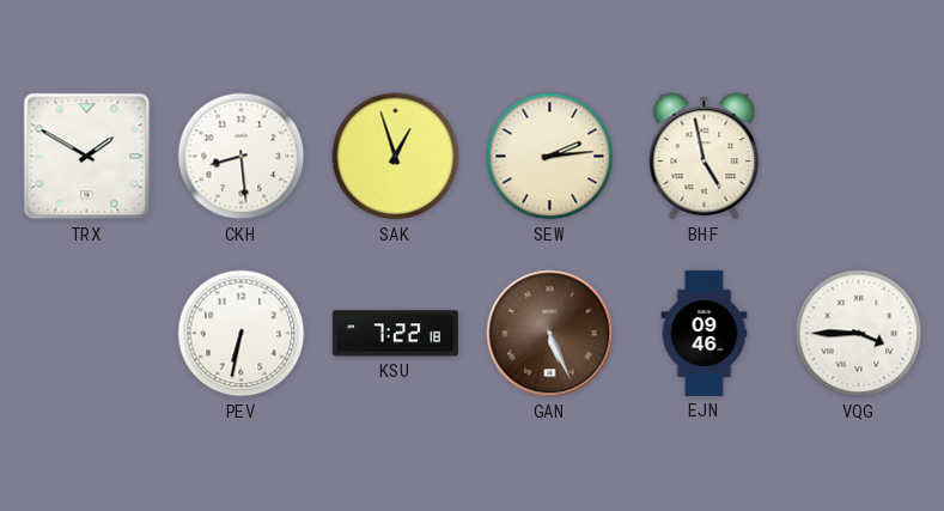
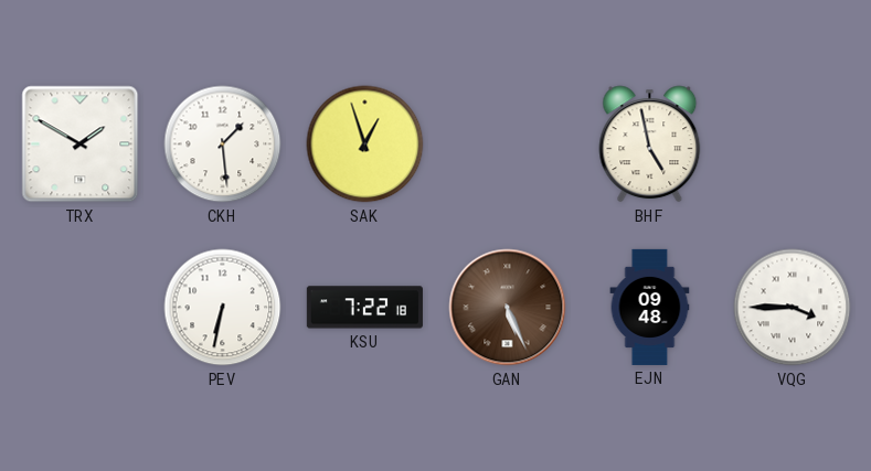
CKH: 8:29 -> 1:29
SEW: 2:14 -> none
EJN: 09:46 -> 09:48
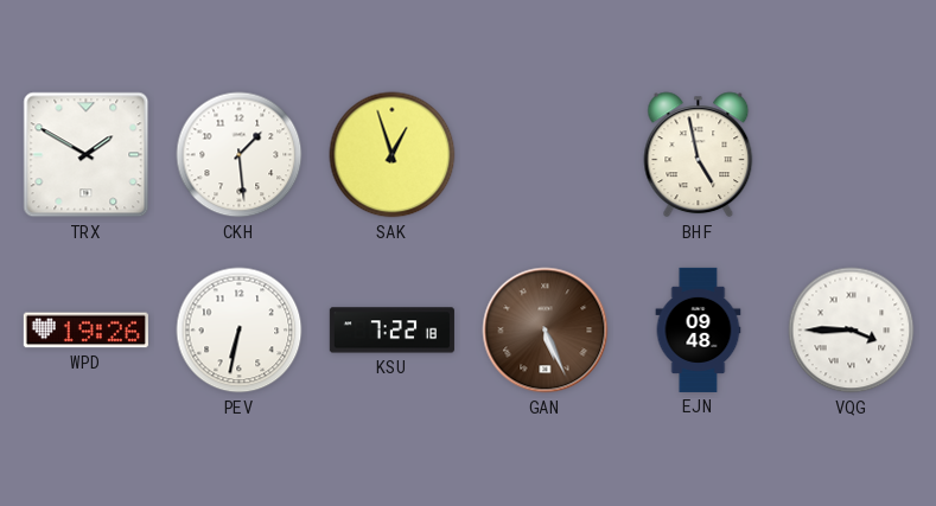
WPD: none -> 19:26
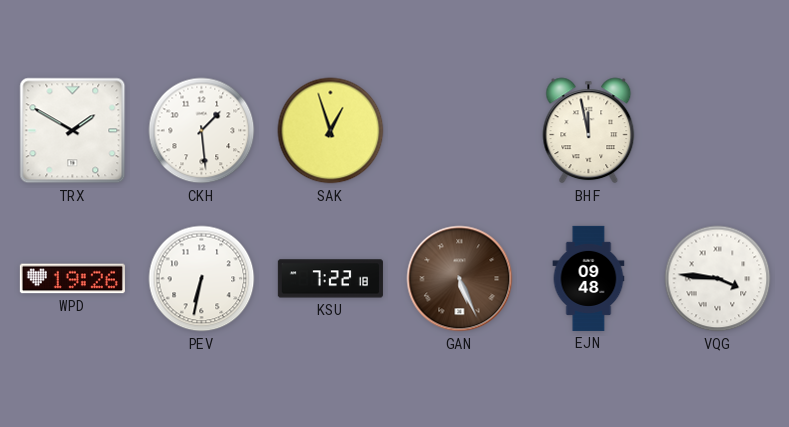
BHF: 4:58 -> 11:58
VQG: 3:45 -> 3:46
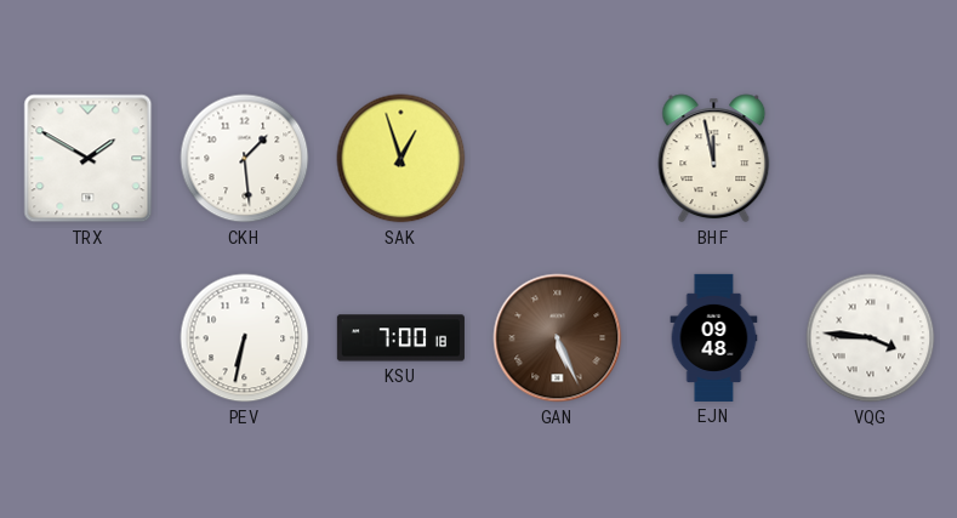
WPD: 19:26 -> none
KSU: 7:22 -> 7:00
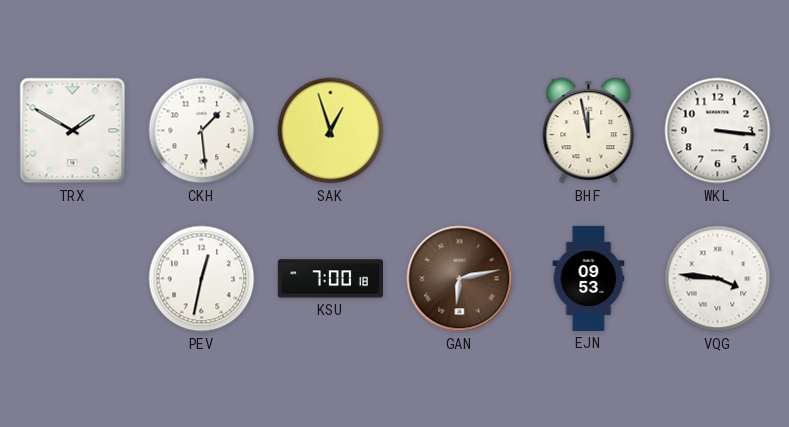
WKL: none -> 3:16
PEV: 6:32 -> 12:32
GAN: 5:26 -> 6:13
EJN: 09:48 -> 09:53
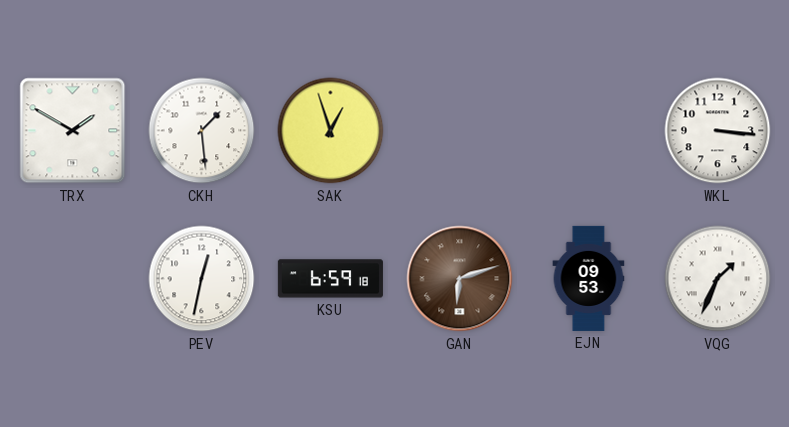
BHF: 11:58 -> none
KSU: 7:00 -> 6:59
GAN: 6:13 -> 6:12
VQG: 3:46 -> 1:34
